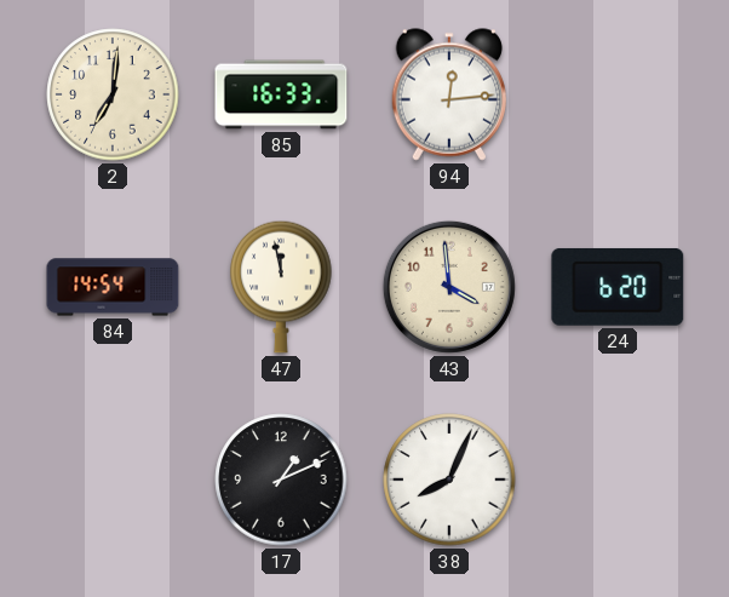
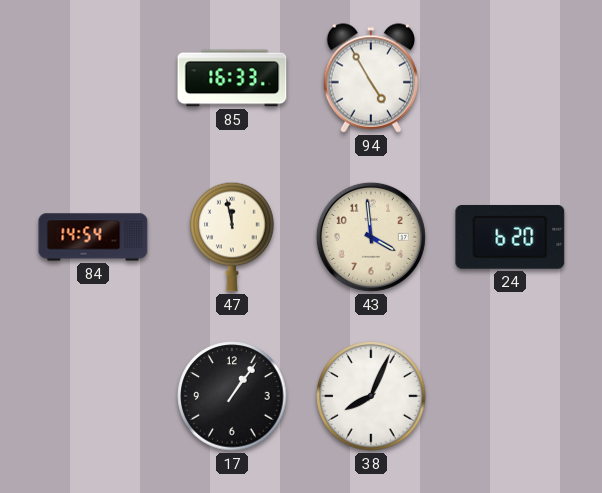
2: 7:01 -> none
94: 12:14 -> 4:55
17: 1:11 -> 1:06
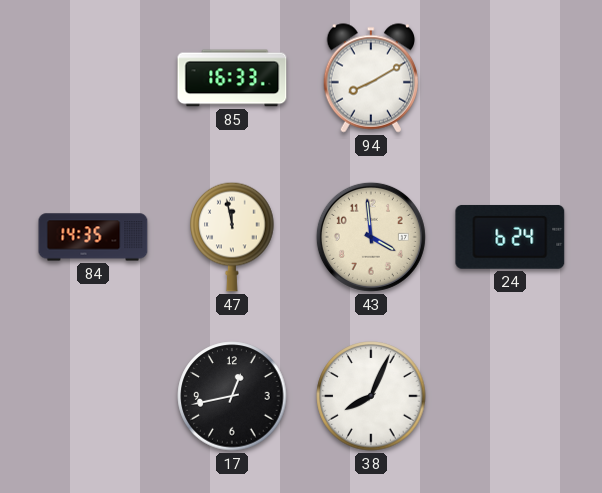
94: 4:55 -> 8:10
84: 14:54 -> 14:35
24: 6:20 -> 6:24
17: 1:06 -> 12:43
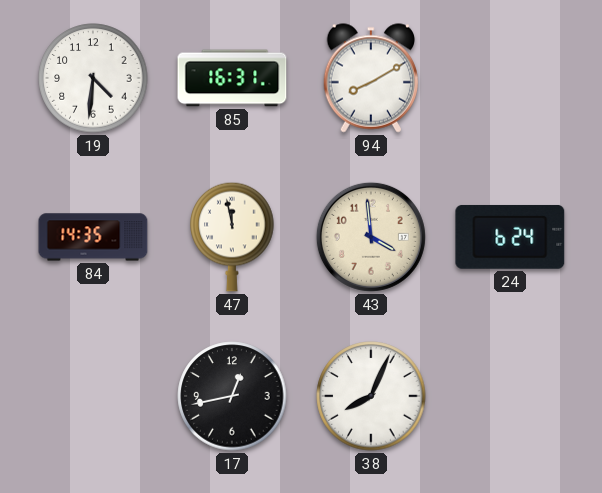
19: none -> 4:31
85: 16:33 -> 16:31
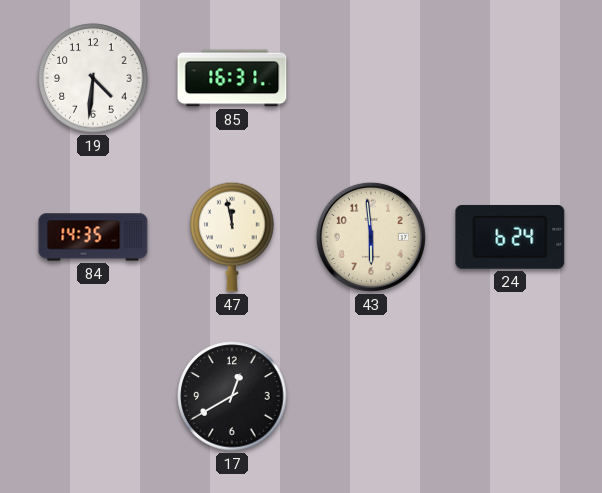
94: 8:10 -> none
43: 3:59 -> 5:59
17: 12:43 -> 12:40
38: 8:04 -> none
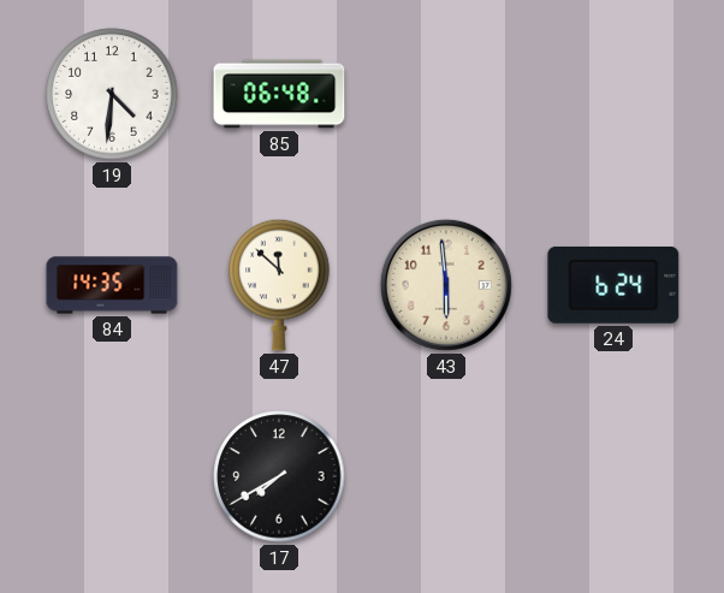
85: 16:31 -> 06:48
47: 11:58 -> 11:52
17: 12:40 -> 7:40
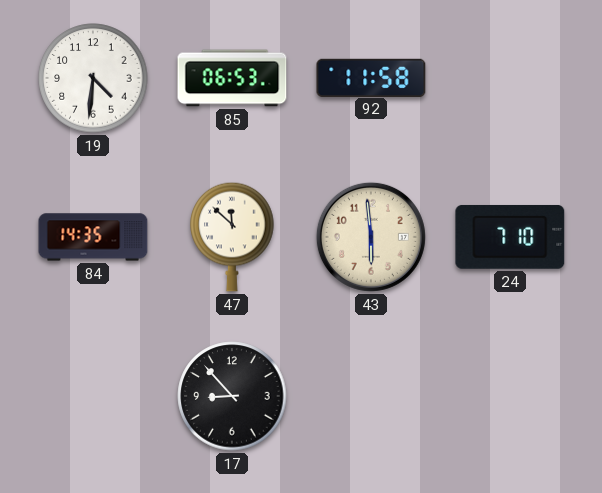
85: 06:48 -> 06:53
92: none -> 11:58
24: 6:24 -> 7:10
17: 7:40 -> 8:53
